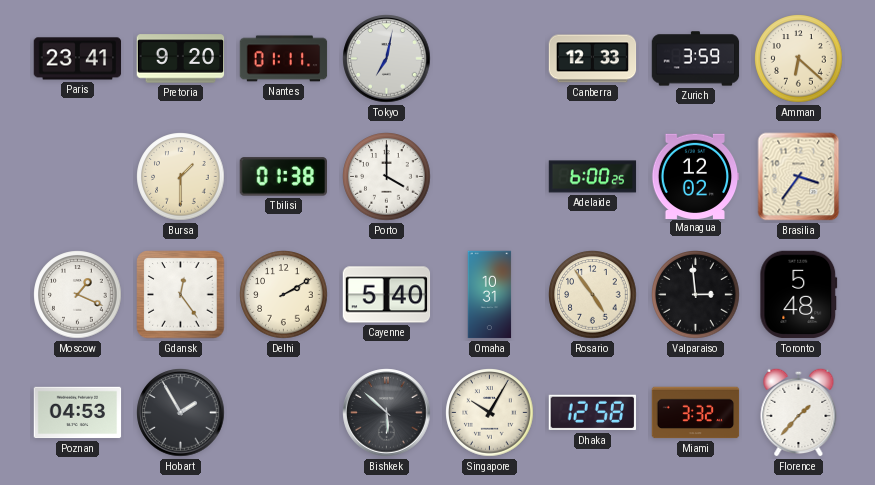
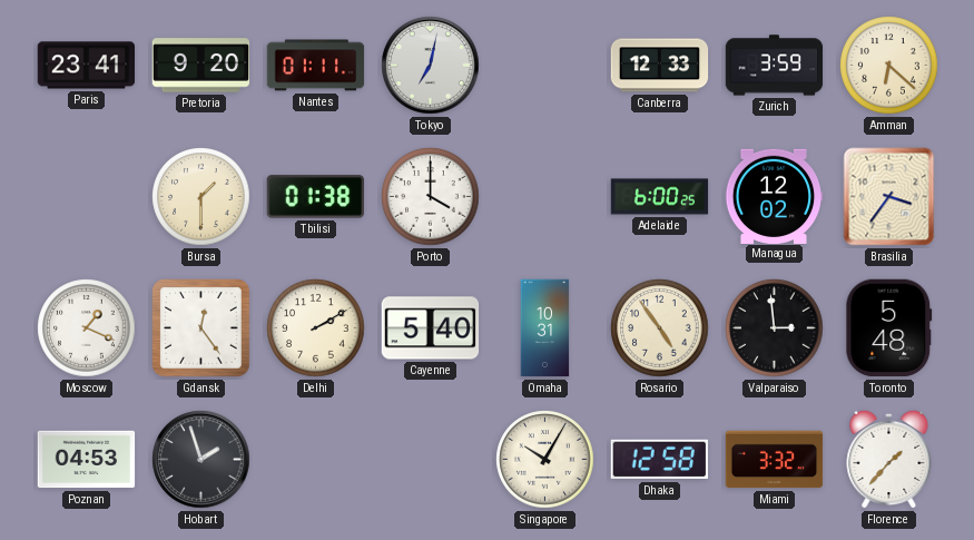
Hobart: 1:55 -> 1:57
Bishkek: 5:52 -> none
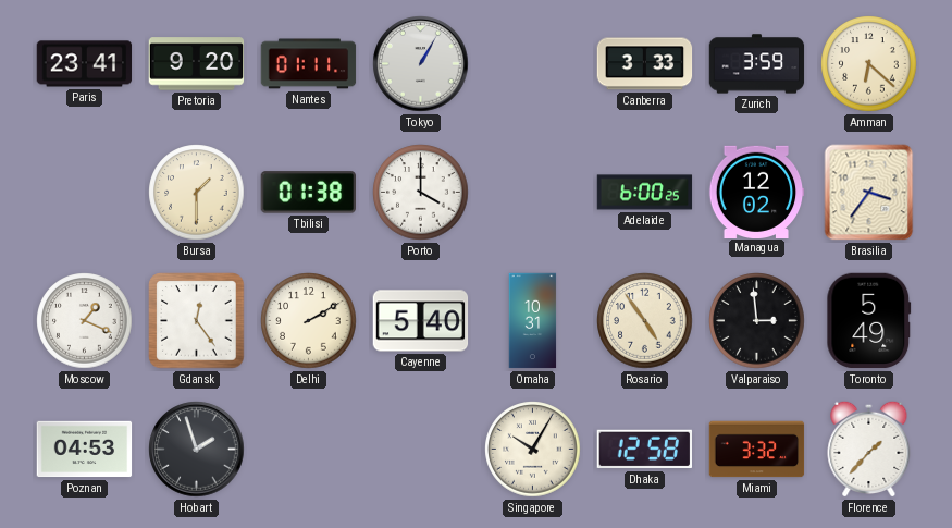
Tokyo: 7:02 -> 1:05
Canberra: 12:33 -> 3:33
Toronto: 5:48 -> 5:49
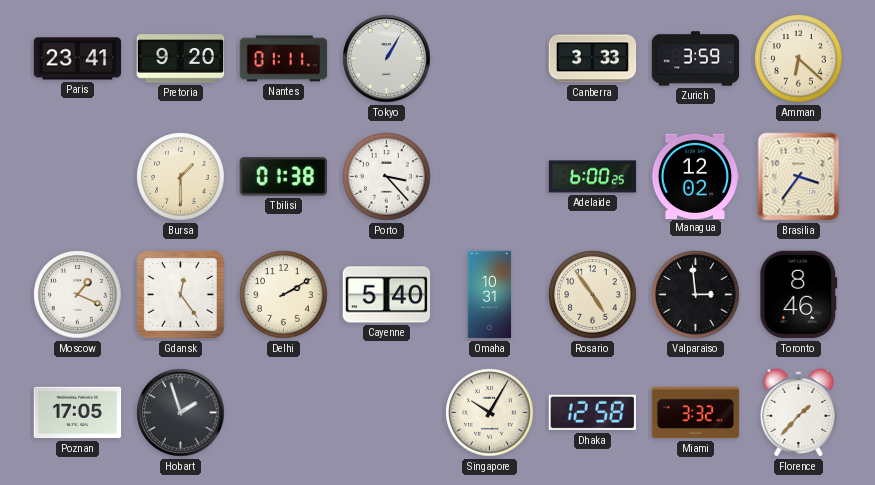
Porto: 4:00 -> 3:23
Toronto: 5:49 -> 8:46
Poznan: 04:53 -> 17:05
